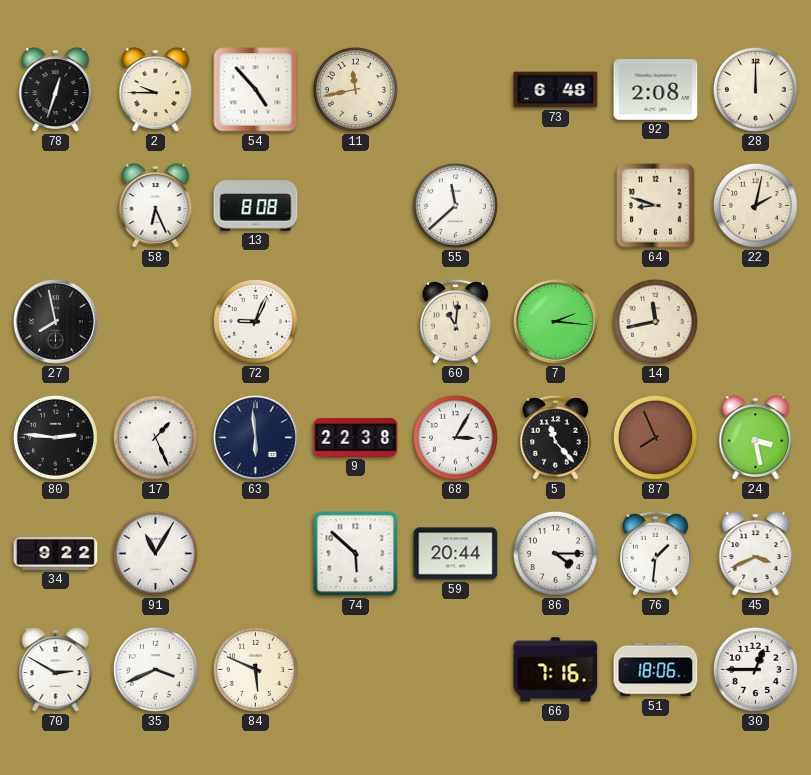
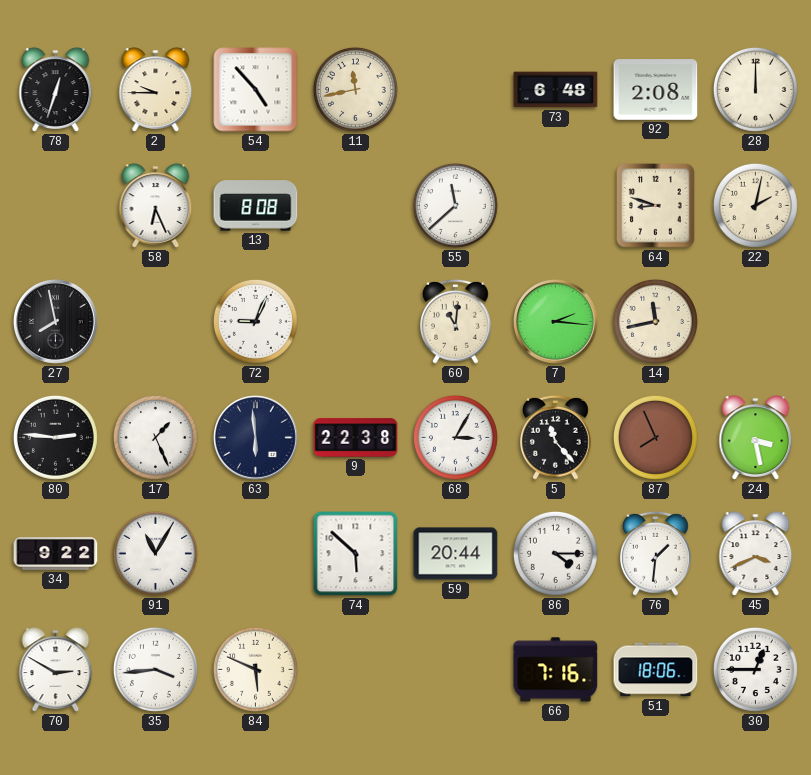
35: 3:41 -> 3:44
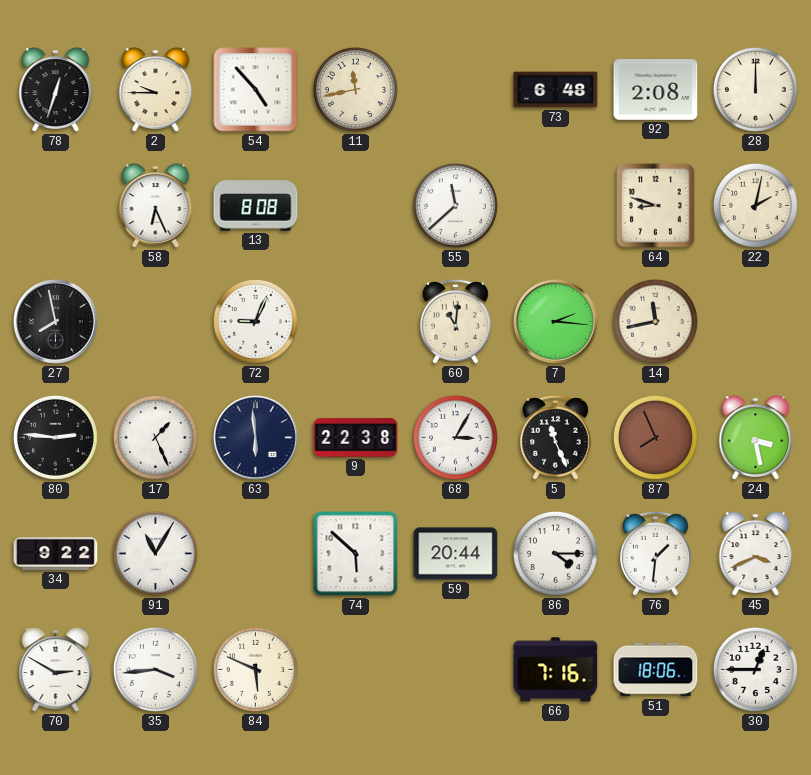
5: 11:23 -> 11:26
